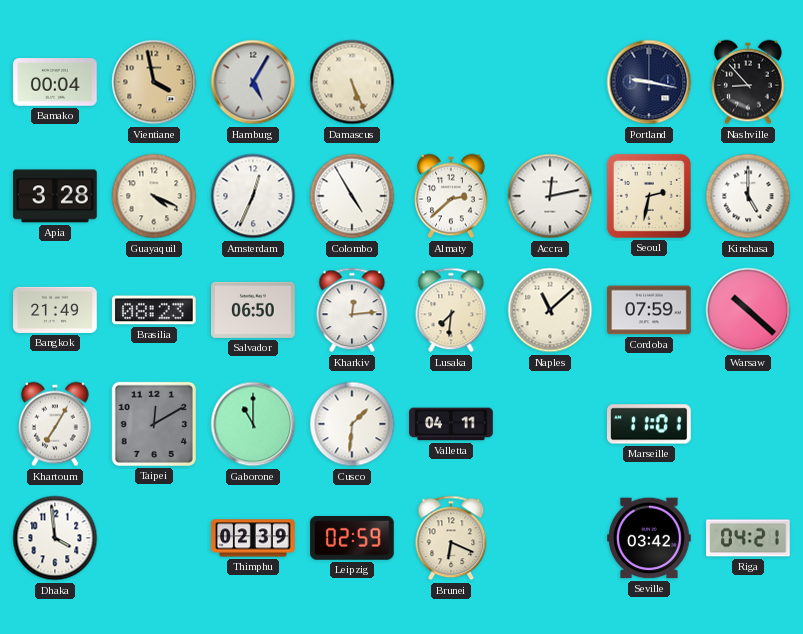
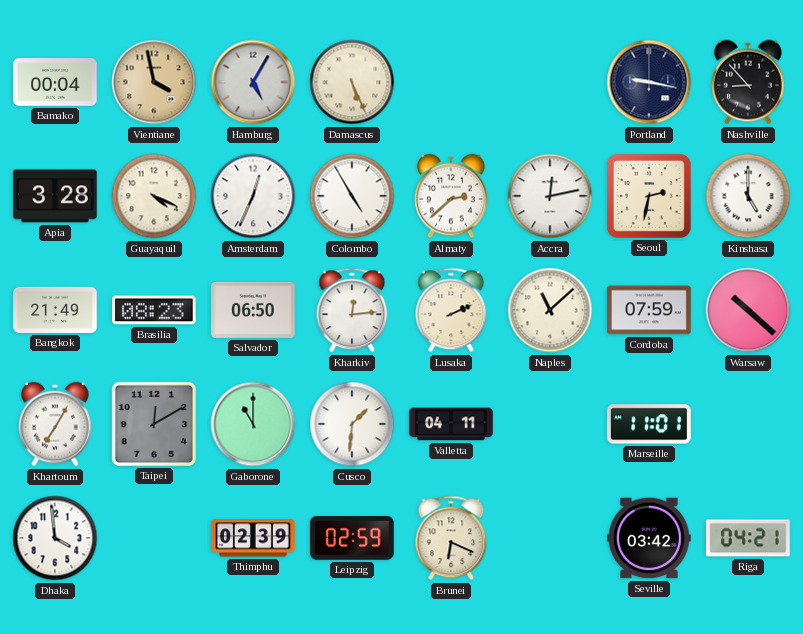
Lusaka: 7:31 -> 2:11
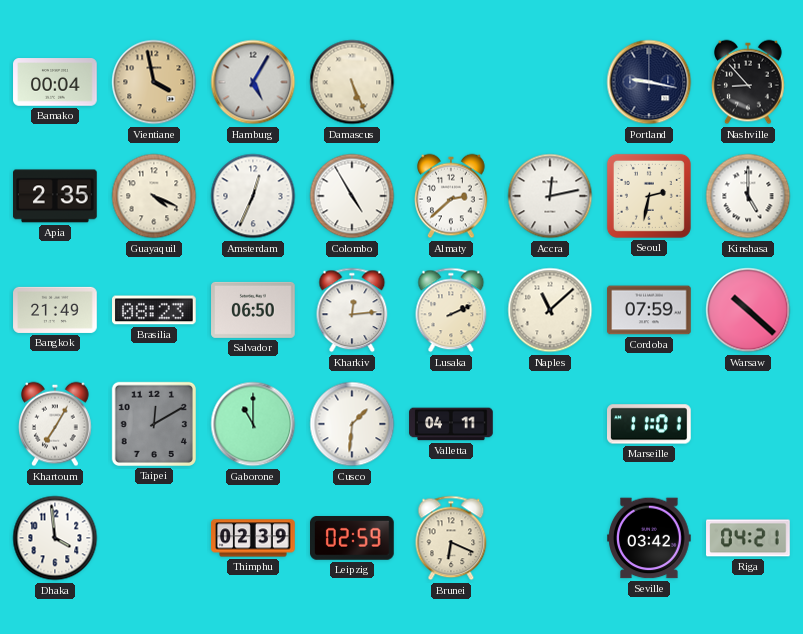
Apia: 3:28 -> 2:35
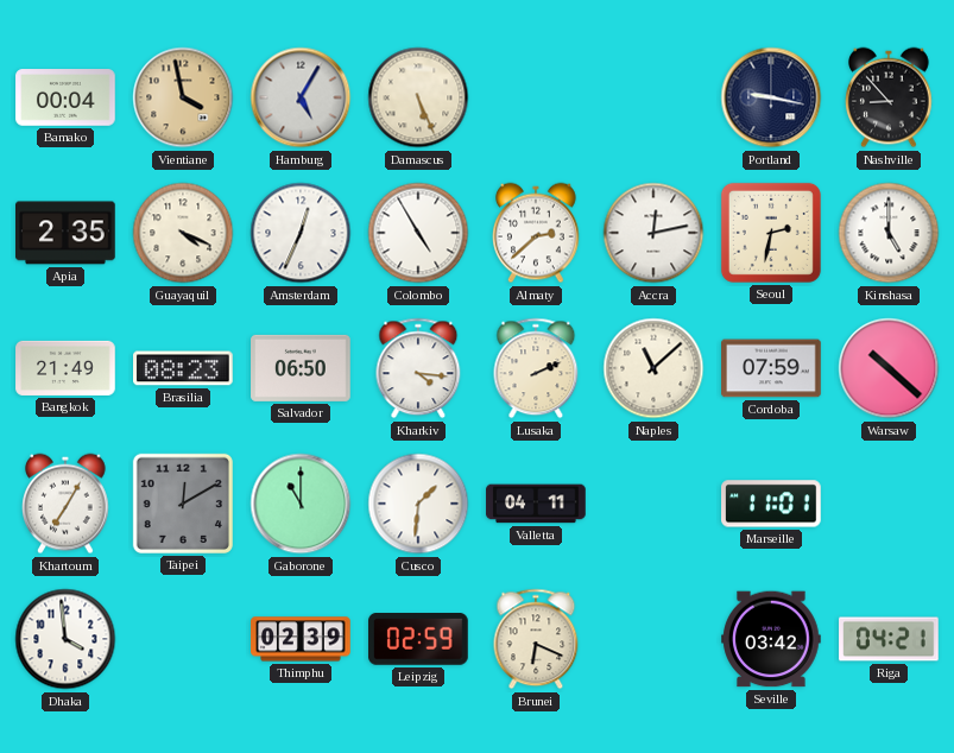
Kharkiv: 12:14 -> 4:16
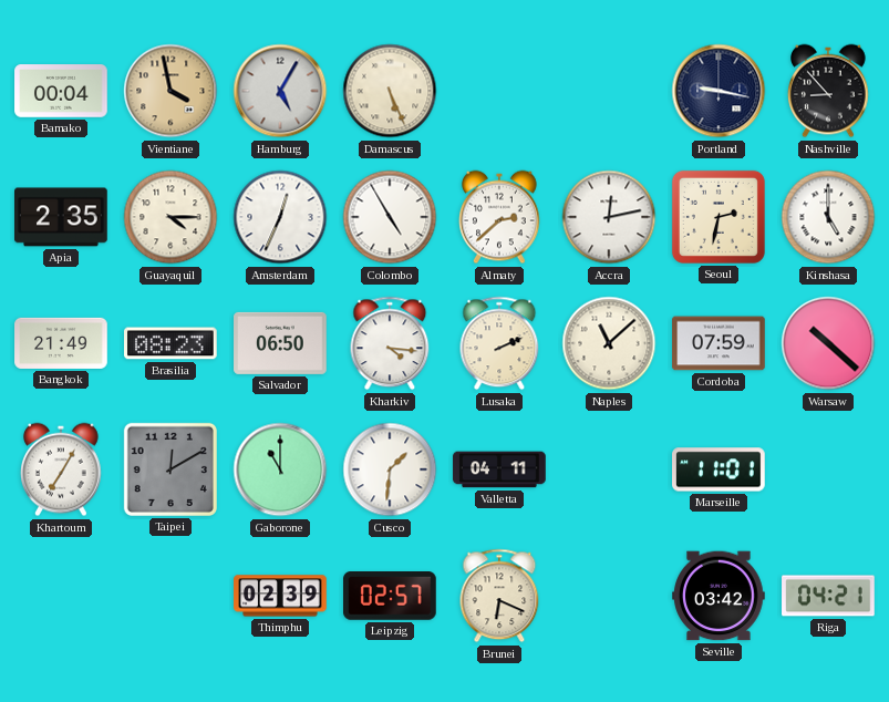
Guayaquil: 4:19 -> 4:15
Dhaka: 3:59 -> none
Leipzig: 02:59 -> 02:57
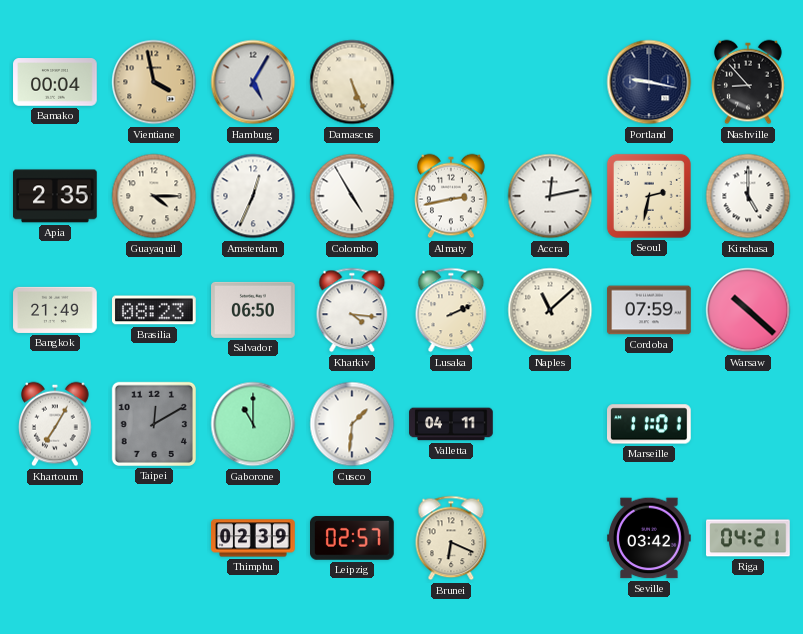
Almaty: 2:38 -> 2:43
